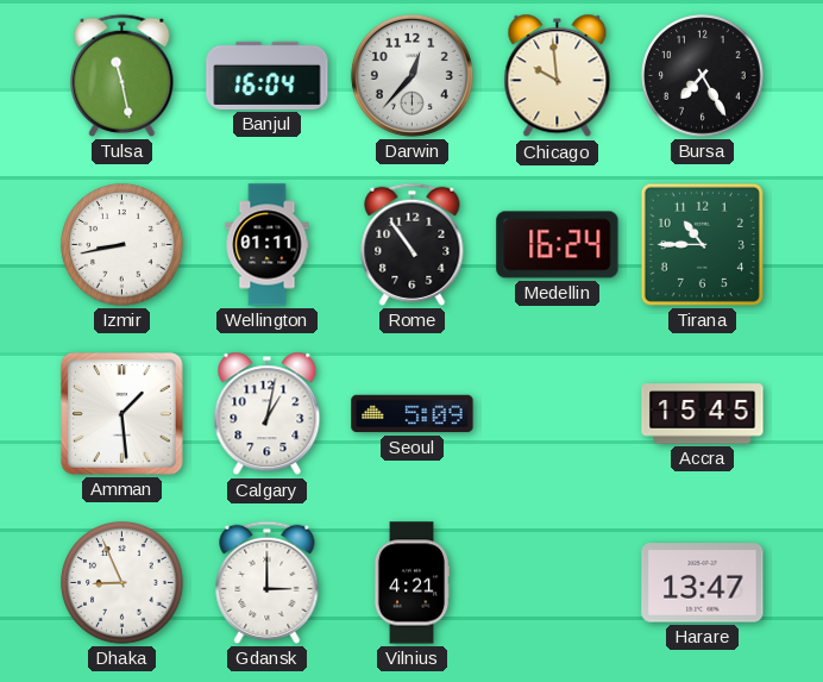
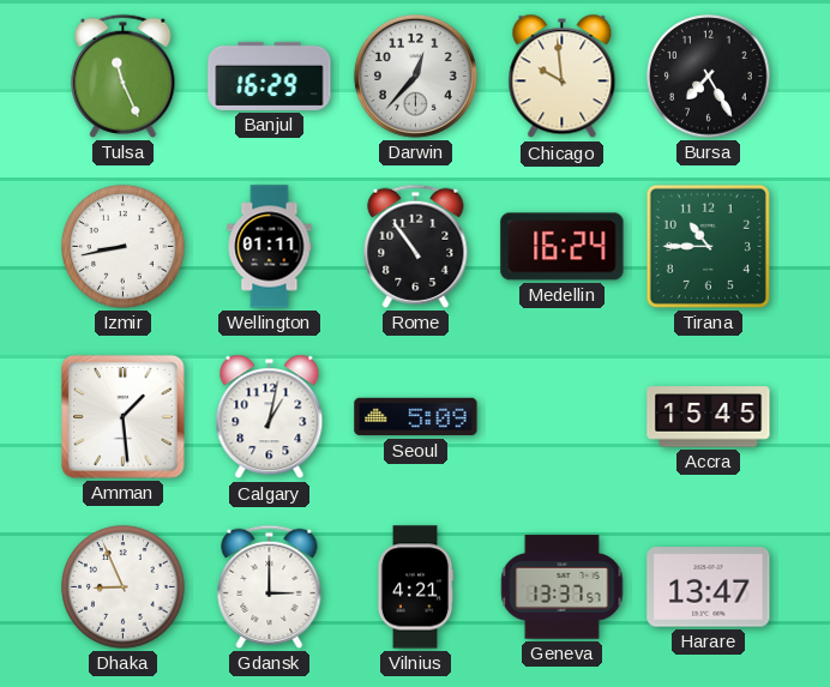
Tulsa: 11:28 -> 11:26
Banjul: 16:04 -> 16:29
Geneva: none -> 13:37
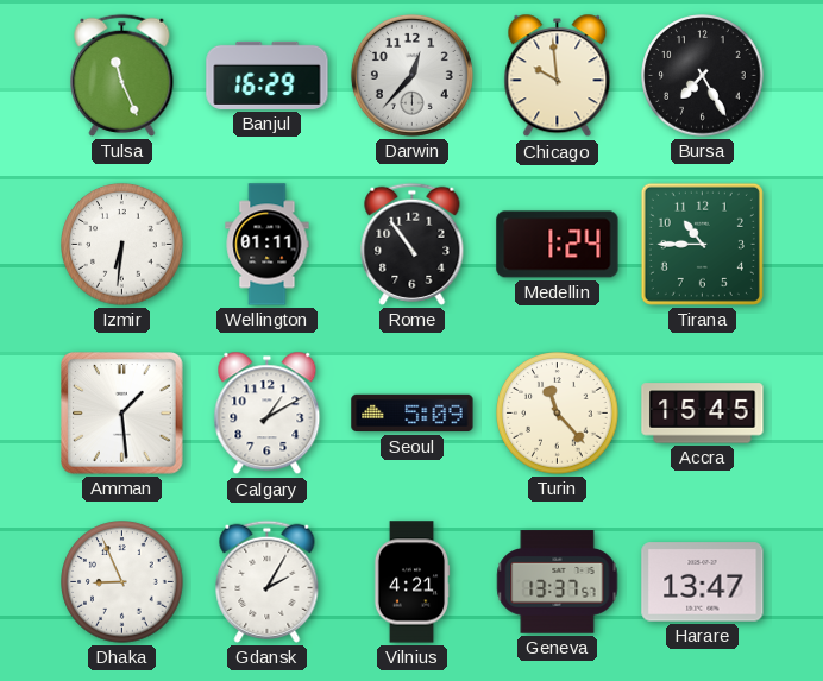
Izmir: 8:43 -> 6:31
Medellin: 16:24 -> 1:24
Calgary: 1:02 -> 1:10
Turin: none -> 11:23
Gdansk: 3:00 -> 2:05
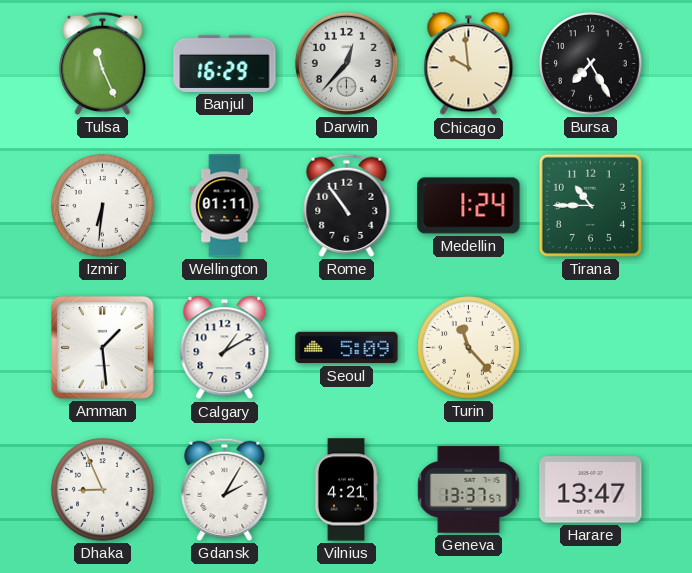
Accra: 15:45 -> none
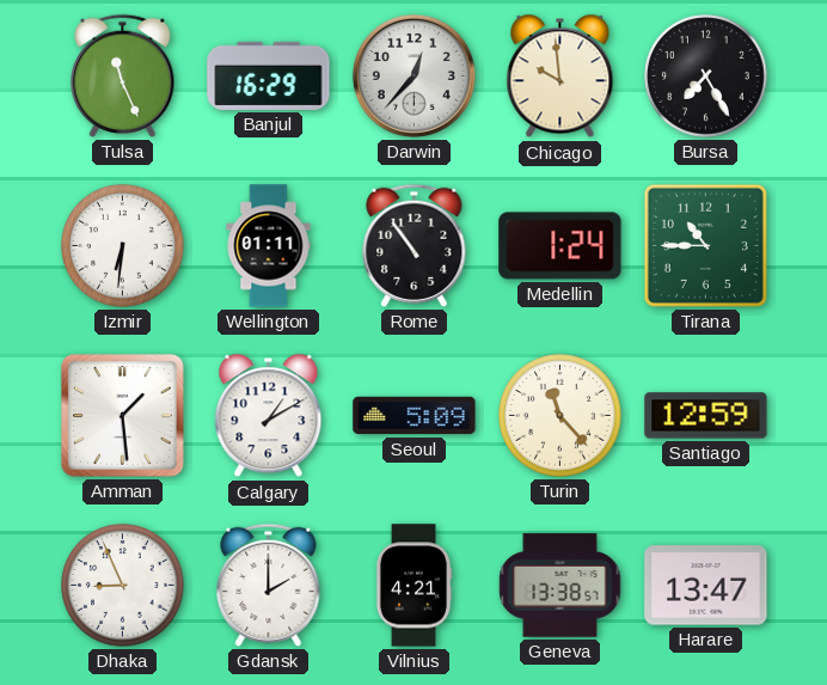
Santiago: none -> 12:59
Gdansk: 2:05 -> 2:00
Geneva: 13:37 -> 13:38
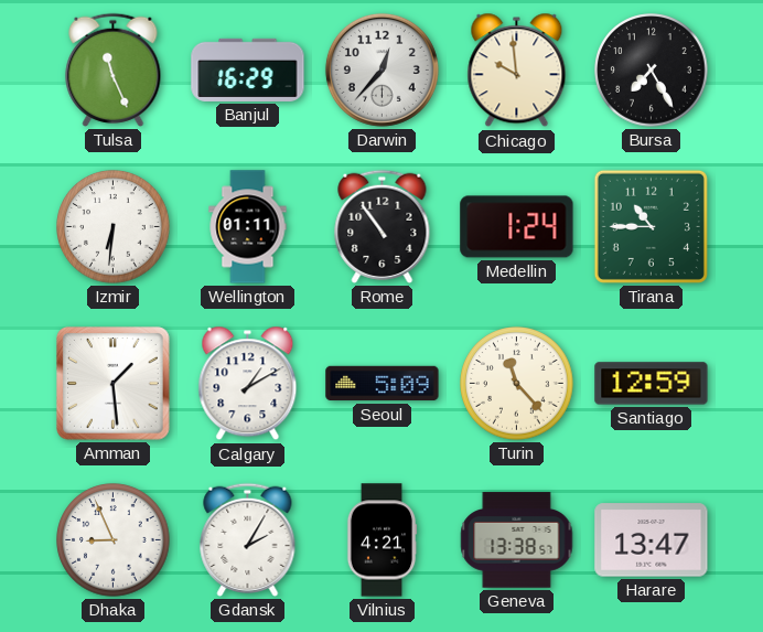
Gdansk: 2:00 -> 2:05
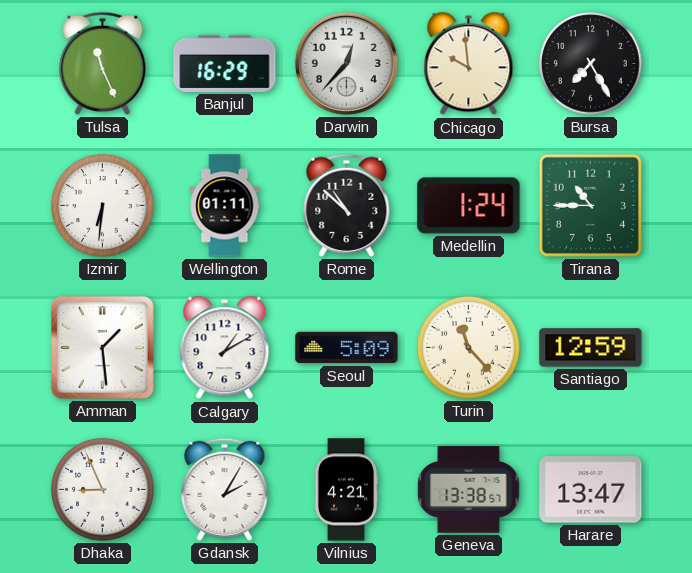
Rome: 10:54 -> 10:52
